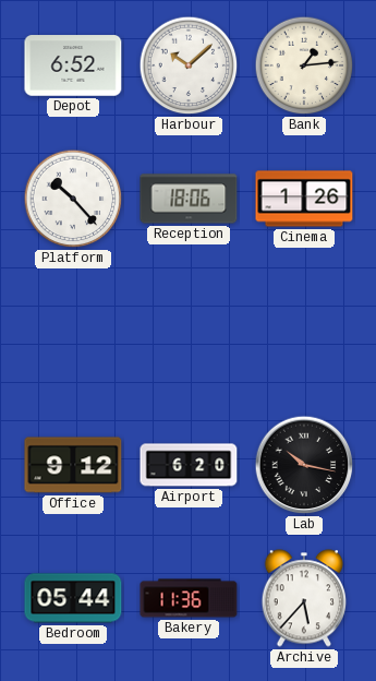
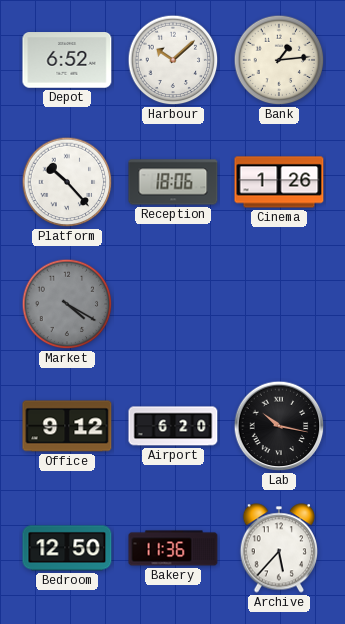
Market: none -> 4:20
Bedroom: 05:44 -> 12:50
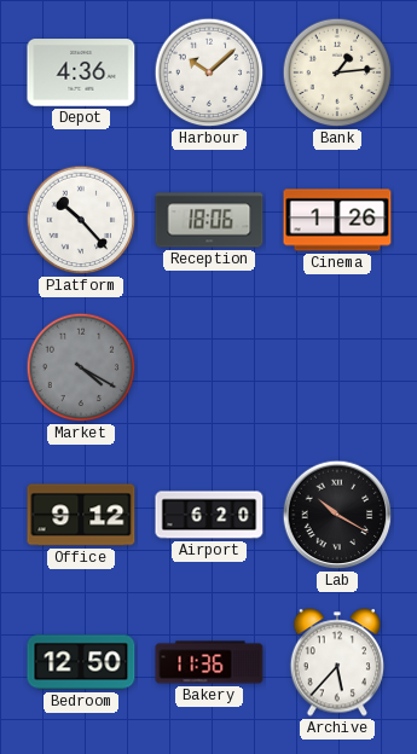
Depot: 6:52 -> 4:36
Lab: 10:17 -> 10:20
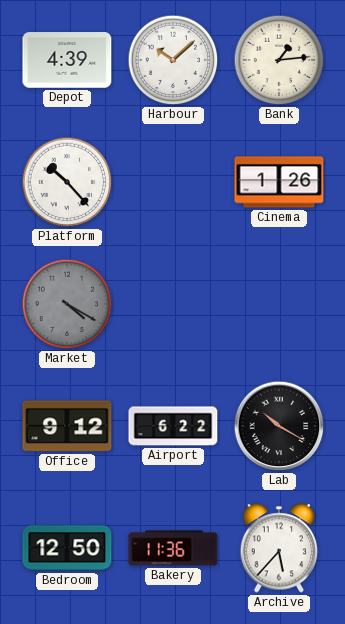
Depot: 4:36 -> 4:39
Reception: 18:06 -> none
Airport: 6:20 -> 6:22
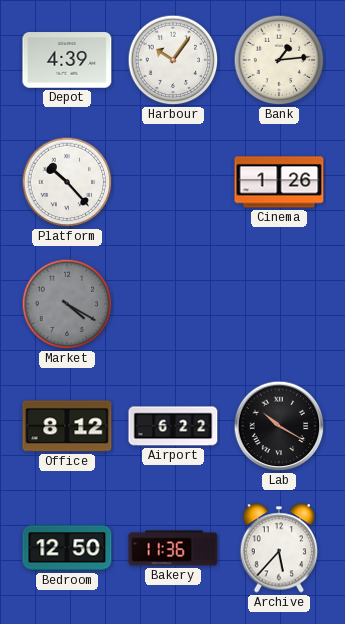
Harbour: 10:08 -> 10:06
Office: 9:12 -> 8:12
